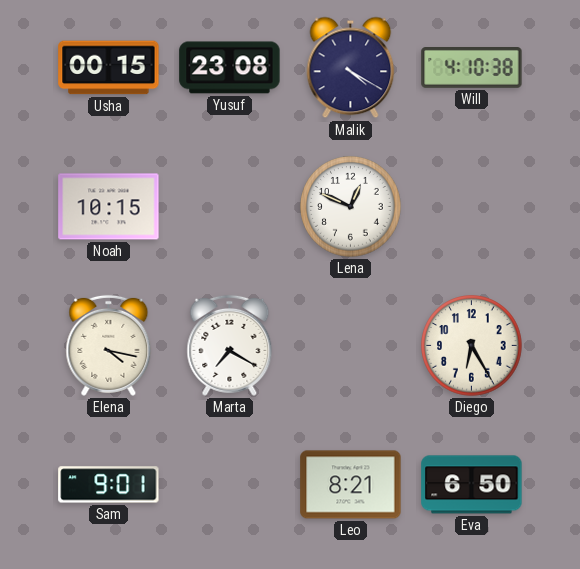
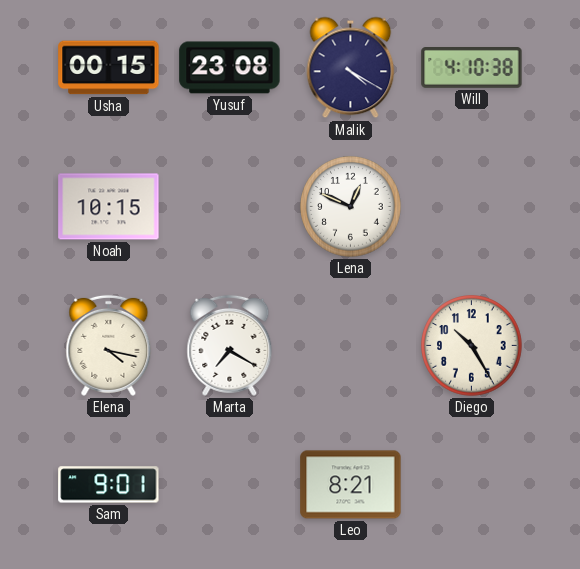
Diego: 6:25 -> 10:25
Eva: 6:50 -> none
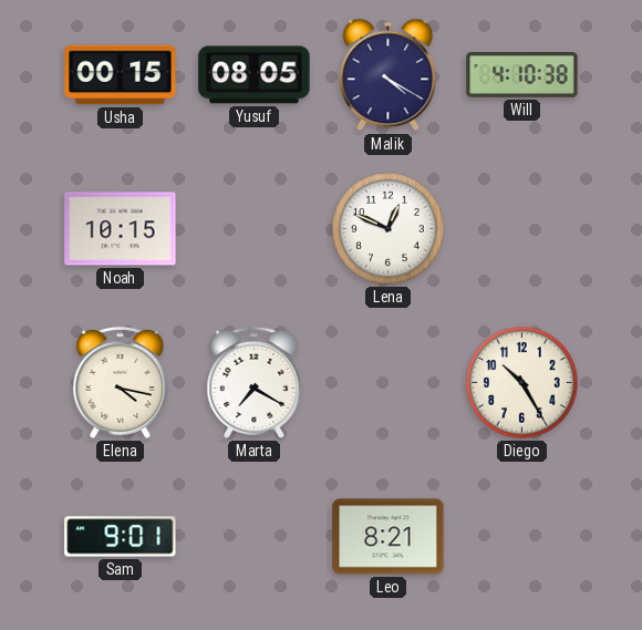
Yusuf: 23:08 -> 08:05
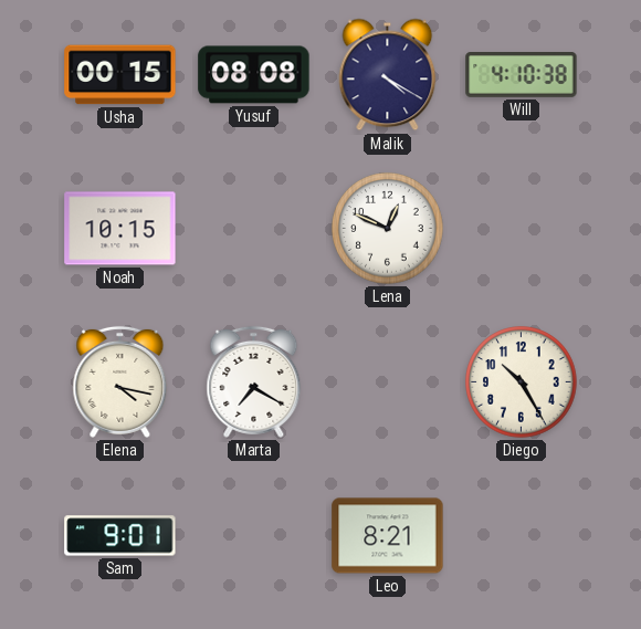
Yusuf: 08:05 -> 08:08
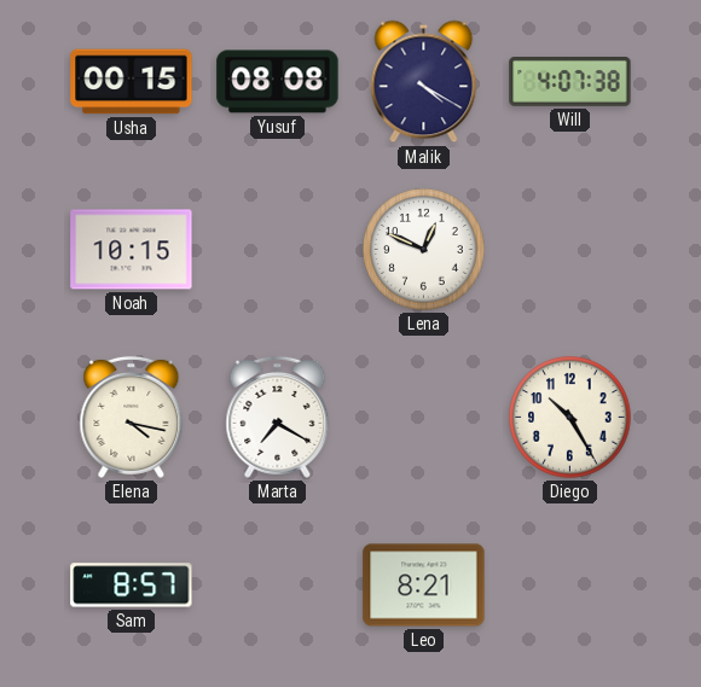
Will: 4:10 -> 4:07
Sam: 9:01 -> 8:57
